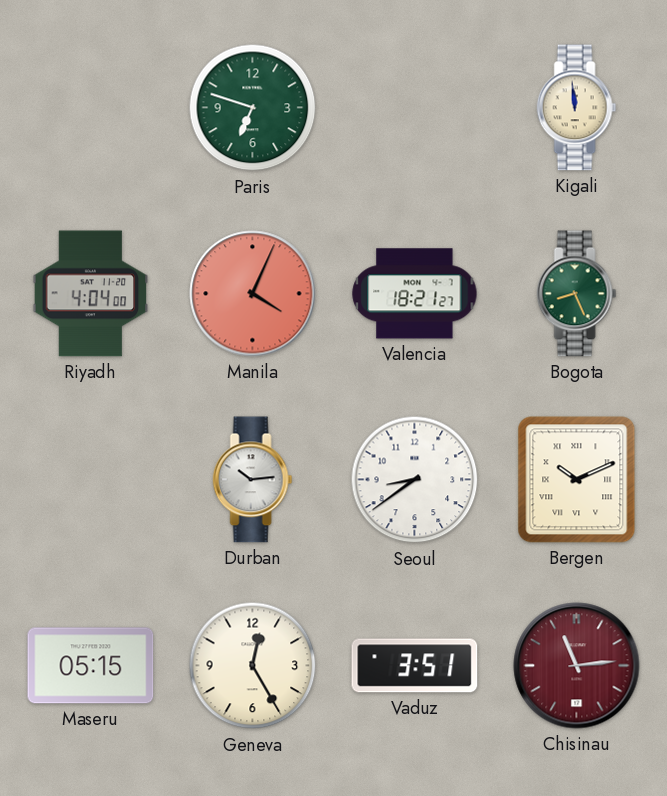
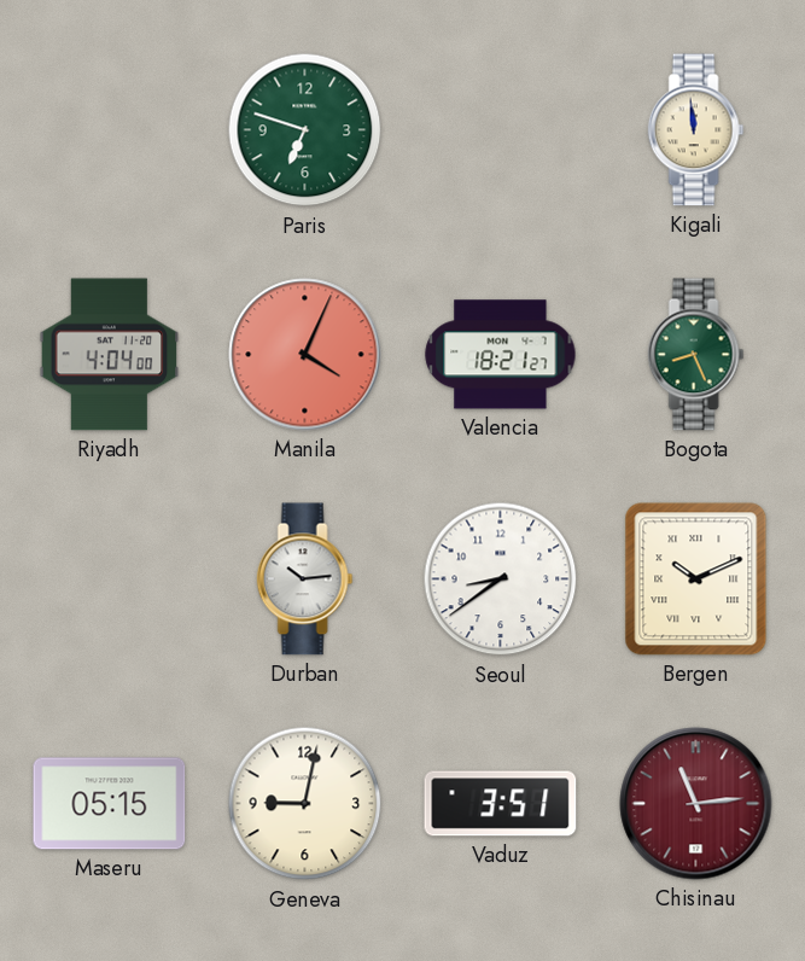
Geneva: 12:25 -> 9:02
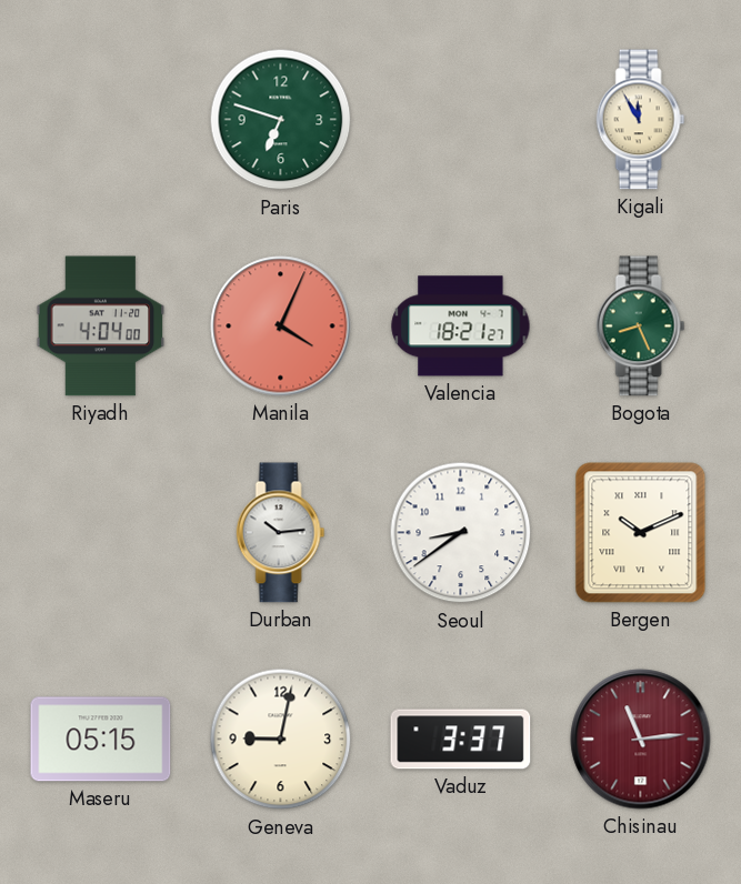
Kigali: 11:59 -> 11:55
Vaduz: 3:51 -> 3:37
